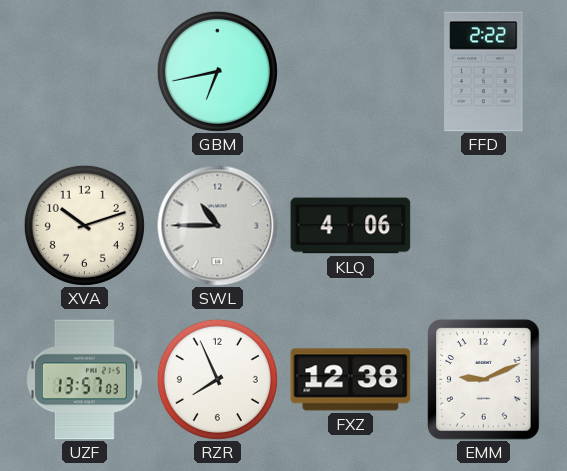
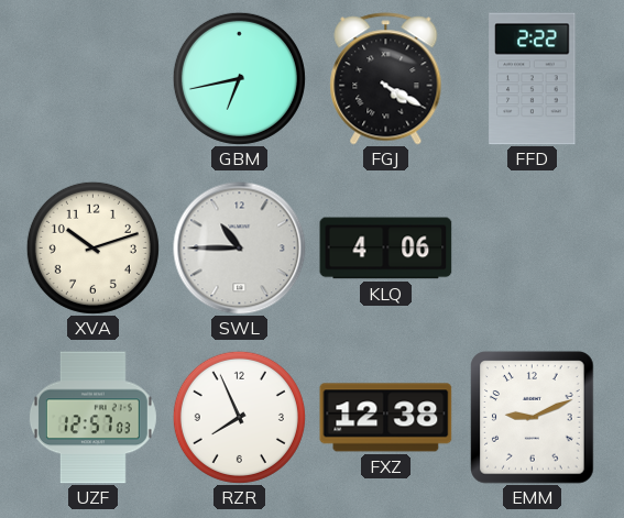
FGJ: none -> 4:20
UZF: 13:57 -> 12:57
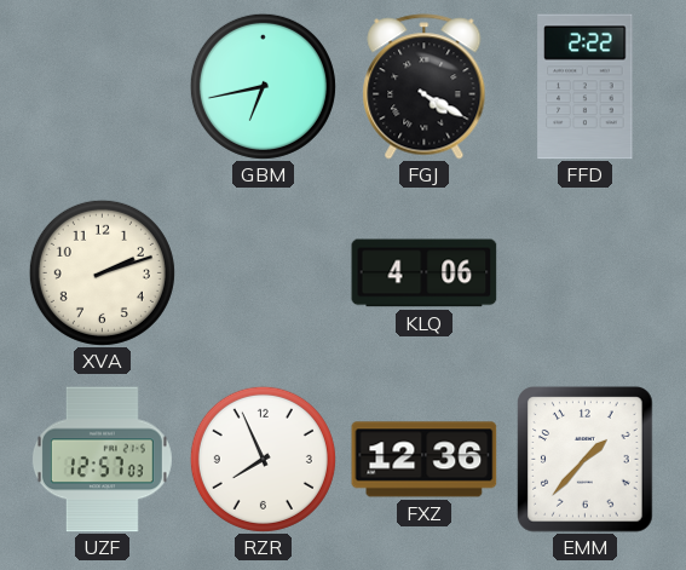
XVA: 10:12 -> 2:12
SWL: 10:45 -> none
FXZ: 12:38 -> 12:36
EMM: 9:11 -> 1:37
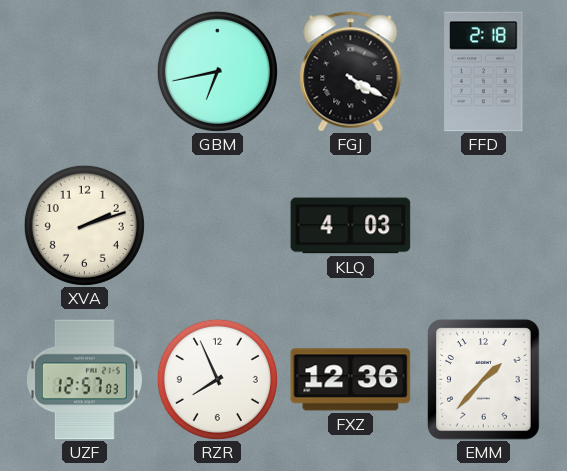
FFD: 2:22 -> 2:18
KLQ: 4:06 -> 4:03
